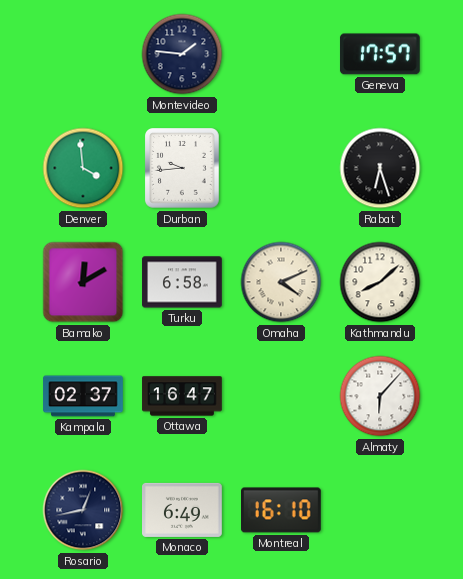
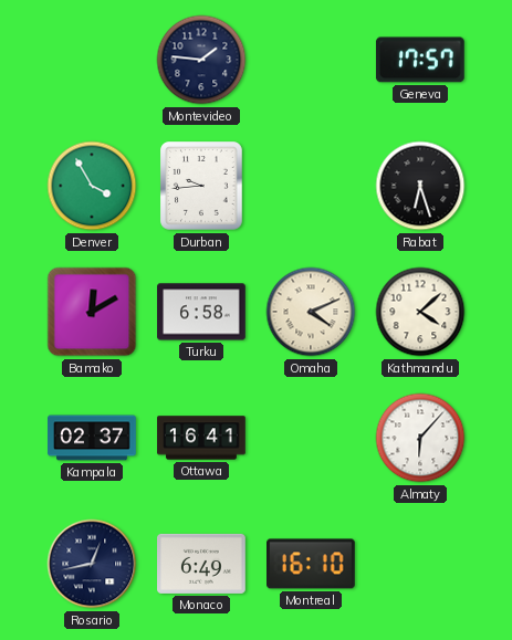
Denver: 3:59 -> 3:55
Kathmandu: 8:08 -> 4:08
Ottawa: 16:47 -> 16:41
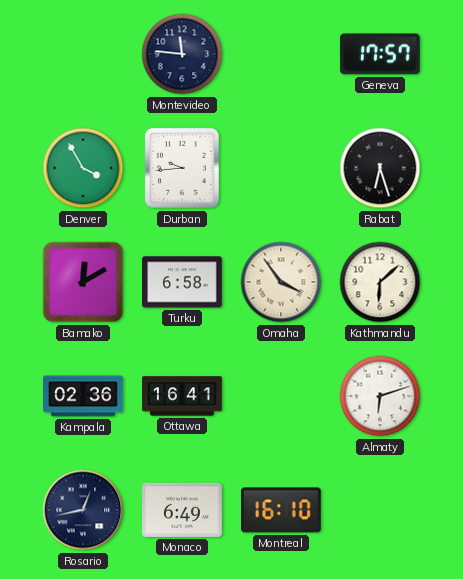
Montevideo: 1:46 -> 11:46
Omaha: 4:11 -> 3:54
Kathmandu: 4:08 -> 6:08
Kampala: 02:37 -> 02:36
Almaty: 6:07 -> 6:12
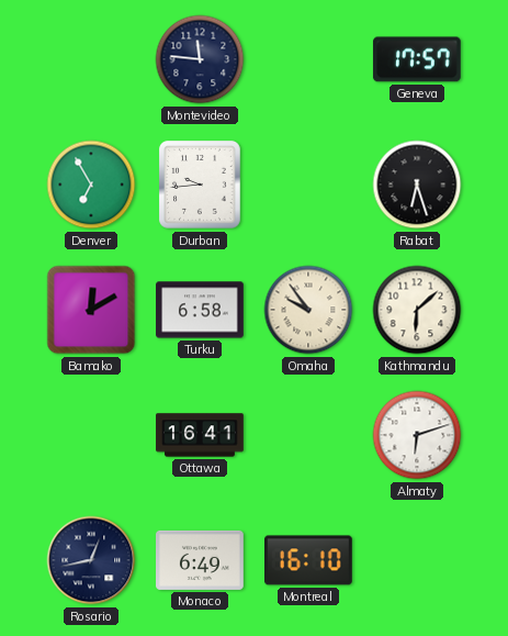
Denver: 3:55 -> 6:55
Omaha: 3:54 -> 9:54
Kampala: 02:36 -> none
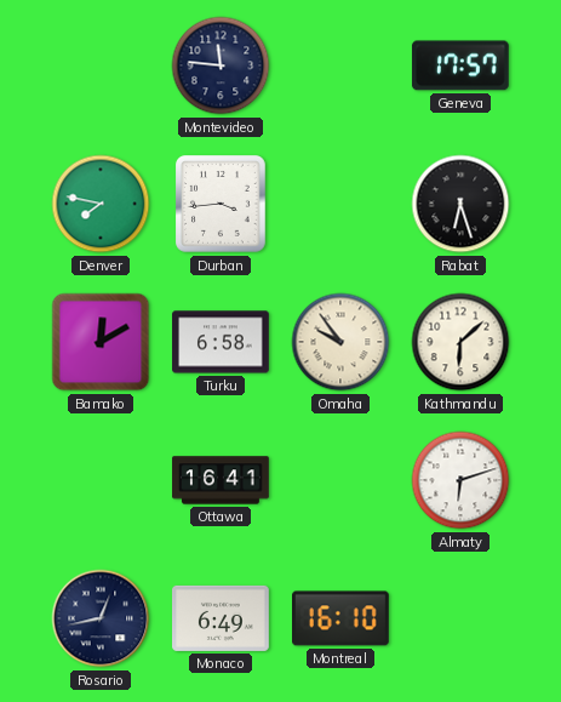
Denver: 6:55 -> 7:47
Durban: 9:44 -> 3:44
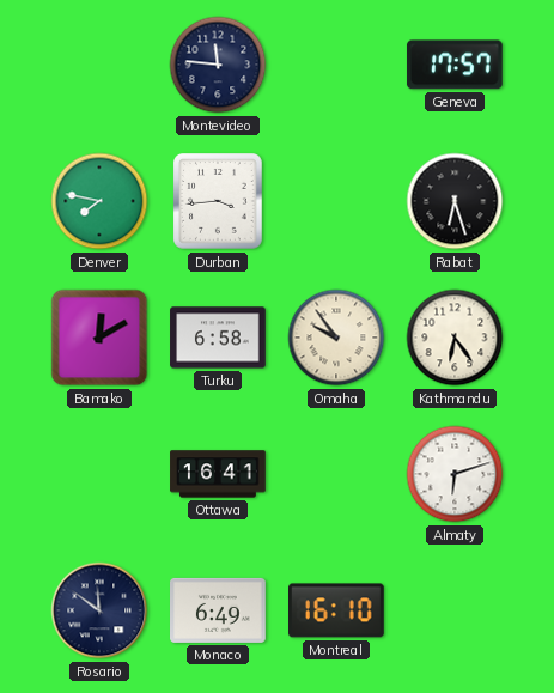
Kathmandu: 6:08 -> 6:24
Rosario: 12:43 -> 11:51
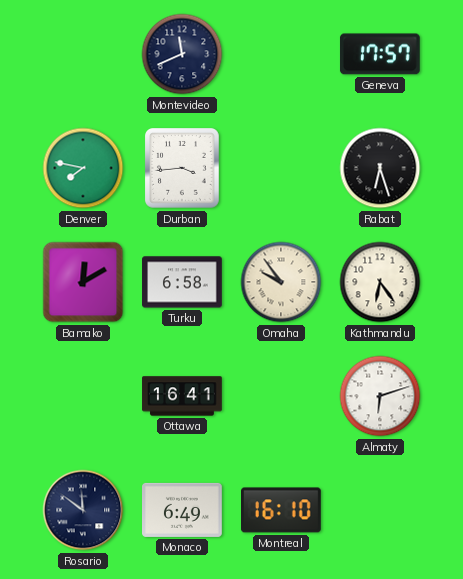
Montevideo: 11:46 -> 11:41
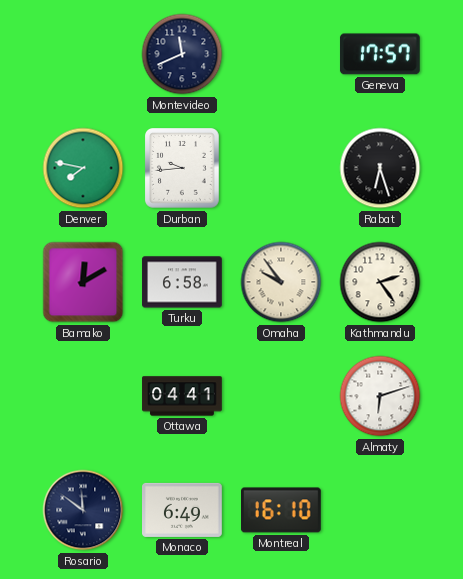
Durban: 3:44 -> 9:44
Kathmandu: 6:24 -> 2:24
Ottawa: 16:41 -> 04:41
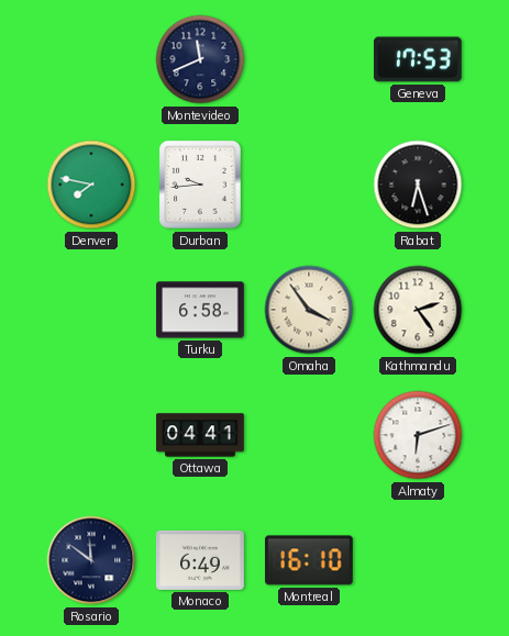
Geneva: 17:57 -> 17:53
Bamako: 12:10 -> none
Omaha: 9:54 -> 3:54
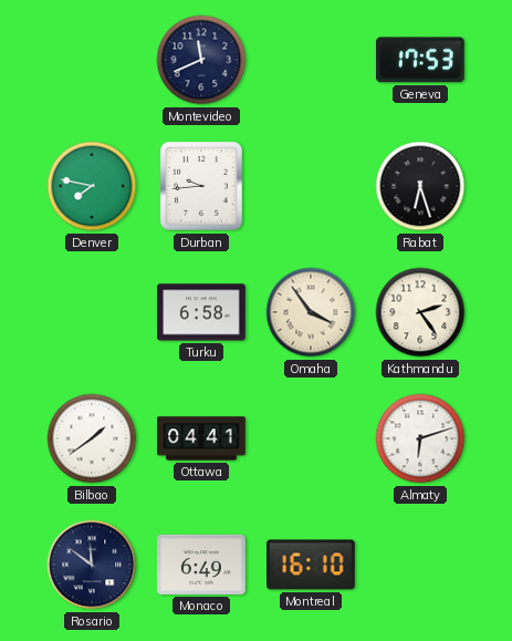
Bilbao: none -> 1:39
